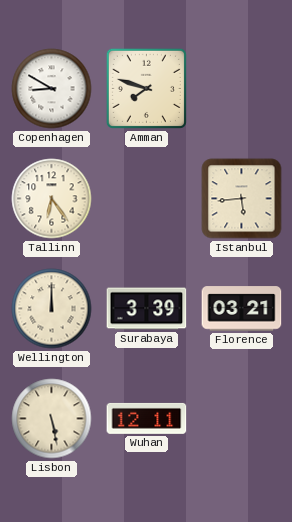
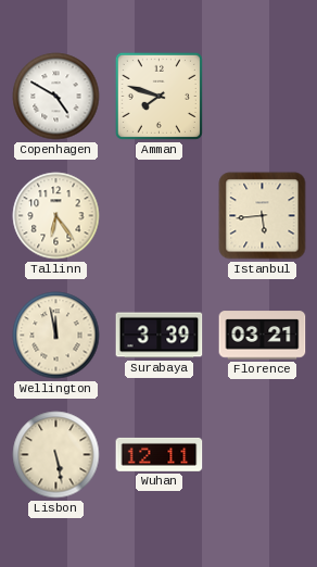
Copenhagen: 8:50 -> 4:50
Wellington: 12:00 -> 11:58
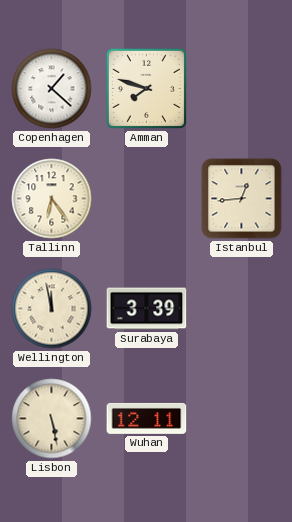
Copenhagen: 4:50 -> 1:22
Istanbul: 5:44 -> 12:44
Florence: 03:21 -> none
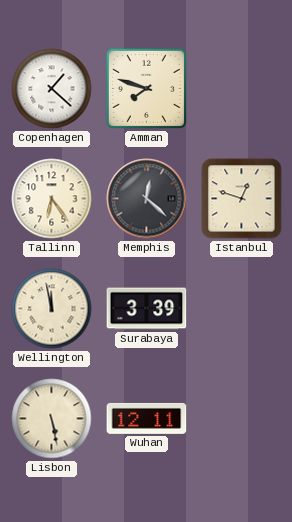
Memphis: none -> 12:22
Istanbul: 12:44 -> 12:48
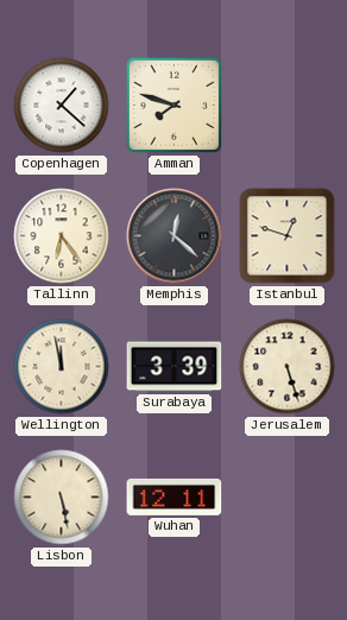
Jerusalem: none -> 5:27
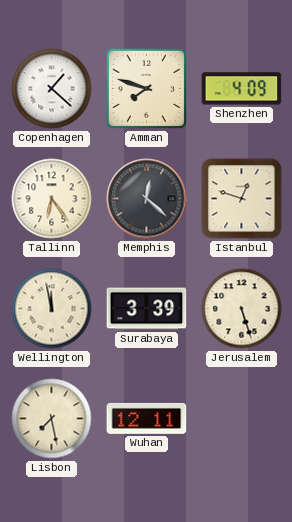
Shenzhen: none -> 4:09
Lisbon: 5:28 -> 7:28
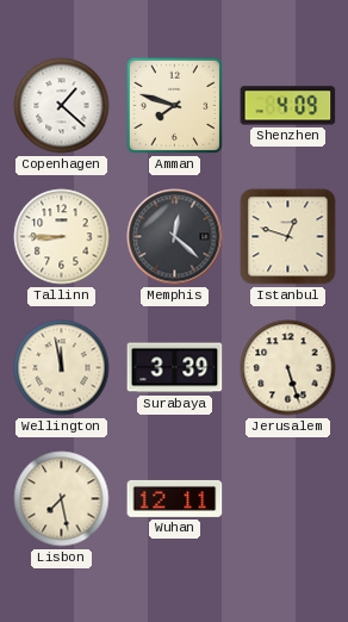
Tallinn: 6:24 -> 8:45
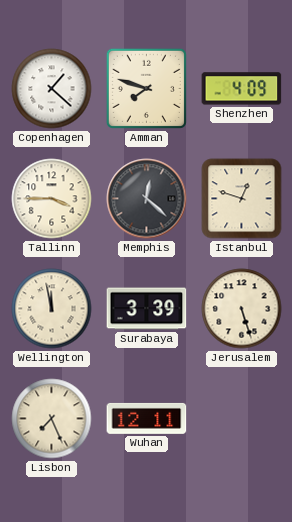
Tallinn: 8:45 -> 3:45
Lisbon: 7:28 -> 7:26
